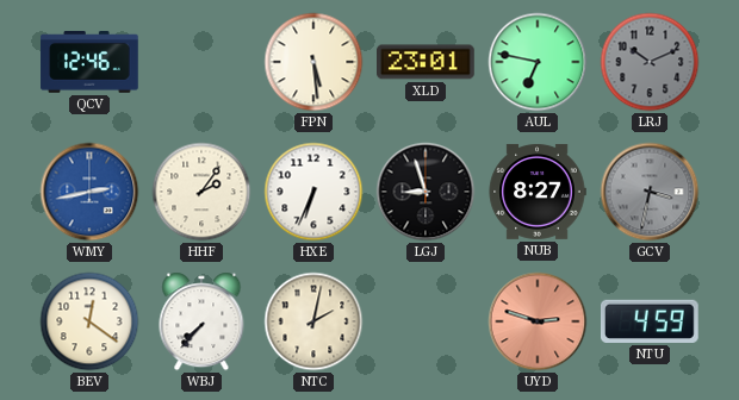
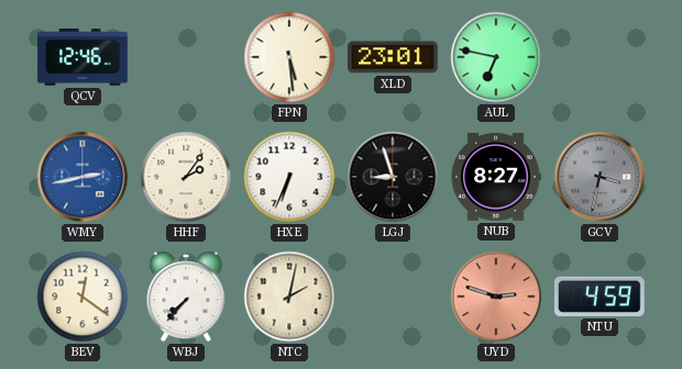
LRJ: 10:11 -> none
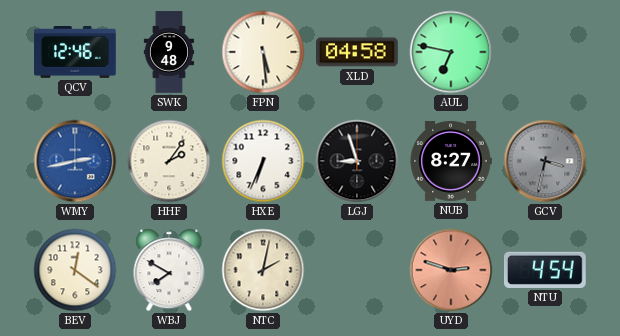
SWK: none -> 9:48
XLD: 23:01 -> 04:58
WBJ: 7:37 -> 7:50
NTU: 4:59 -> 4:54
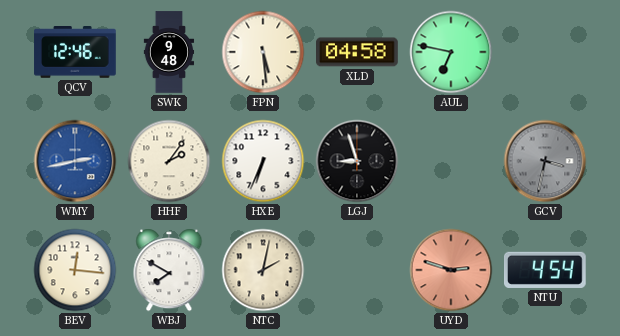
NUB: 8:27 -> none
BEV: 12:21 -> 12:16
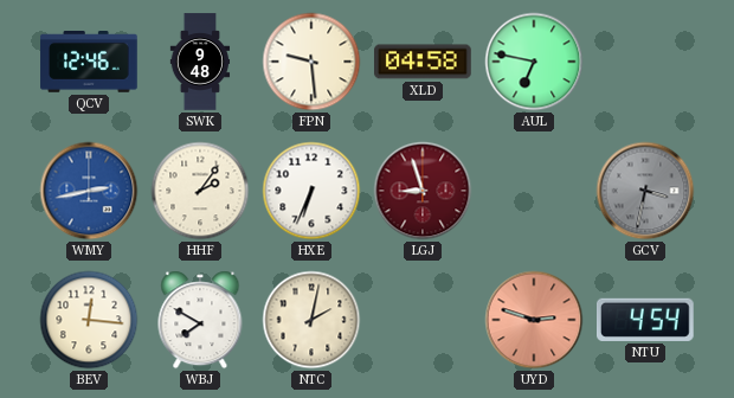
FPN: 5:29 -> 9:29
LGJ dial: black -> burgundy
